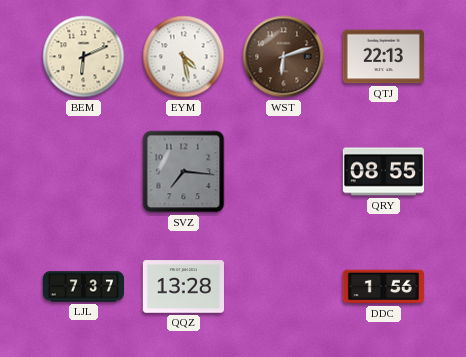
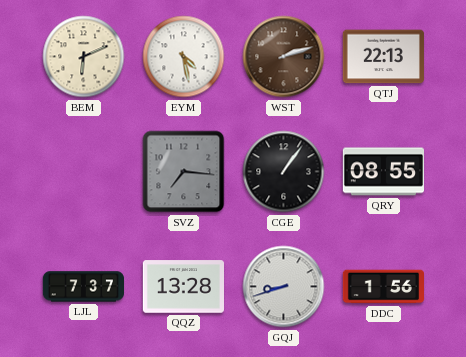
WST: 6:12 -> 2:12
CGE: none -> 1:06
GQJ: none -> 8:42
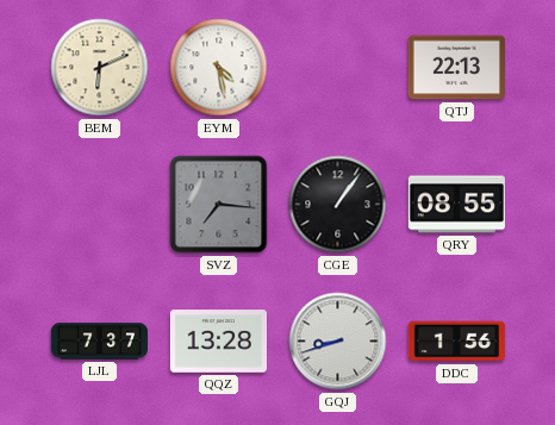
WST: 2:12 -> none
